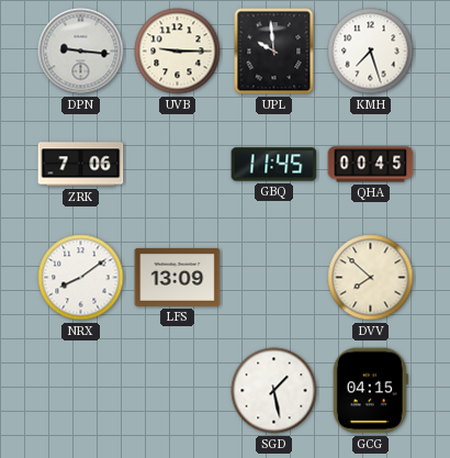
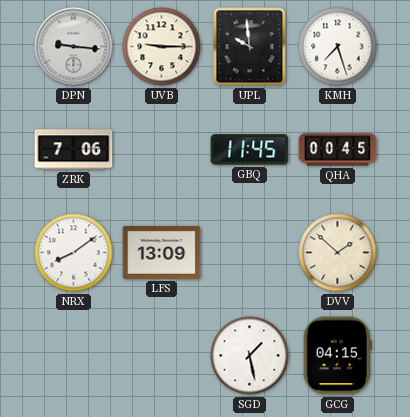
DVV: 7:52 -> 1:52
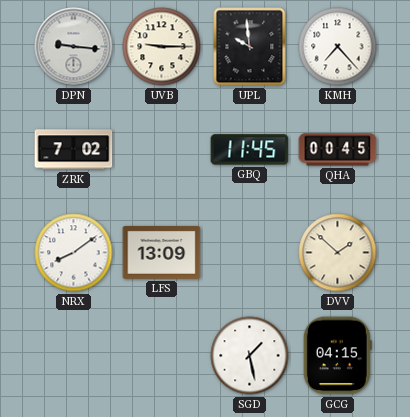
KMH: 7:27 -> 7:23
ZRK: 7:06 -> 7:02
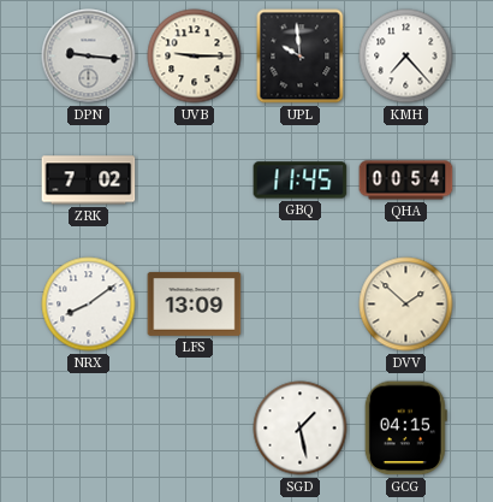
QHA: 00:45 -> 00:54
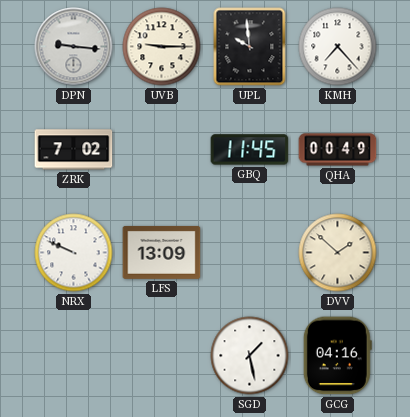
QHA: 00:54 -> 00:49
NRX: 8:09 -> 9:49
GCG: 04:15 -> 04:16
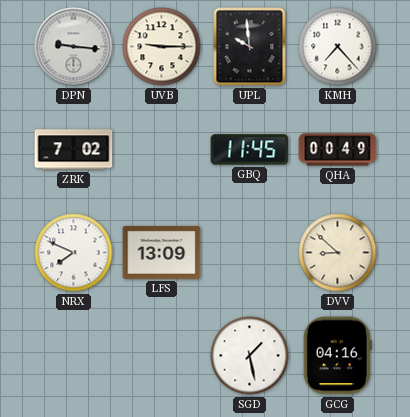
NRX: 9:49 -> 7:49
DVV: 1:52 -> 8:52
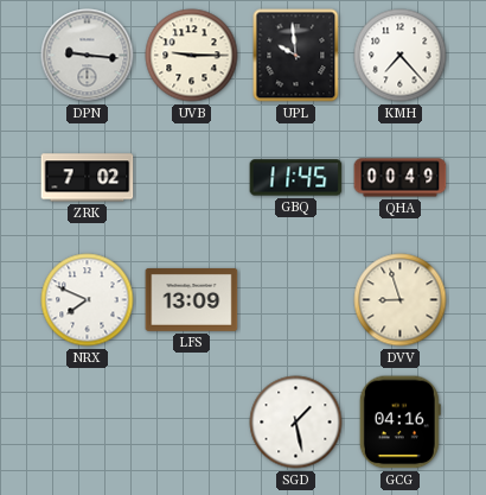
DVV: 8:52 -> 8:57
